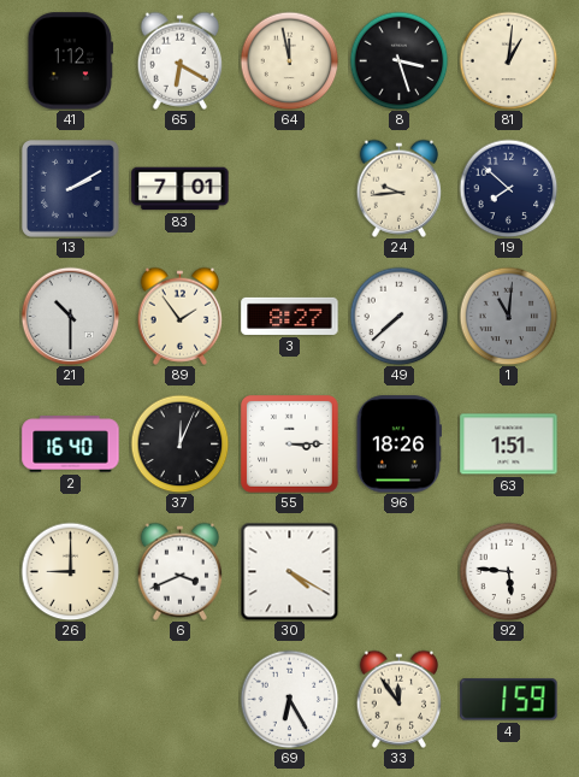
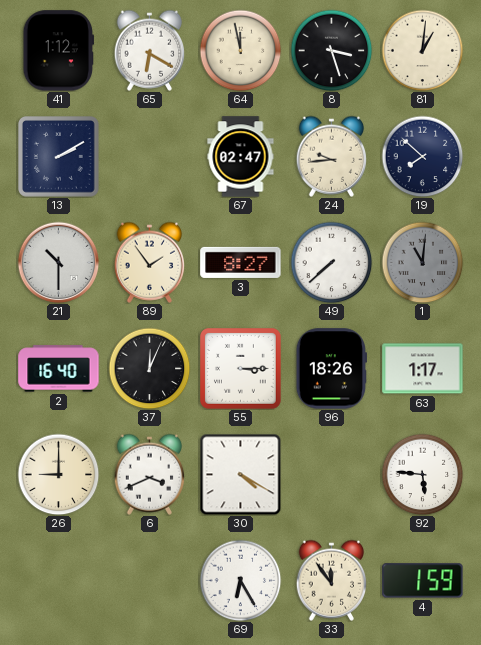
83: 7:01 -> none
67: none -> 02:47
63: 1:51 -> 1:17
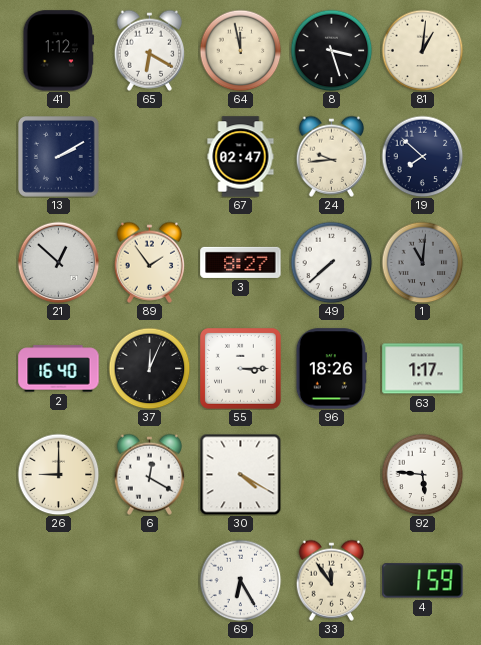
21: 10:30 -> 12:52
6: 3:41 -> 12:20
